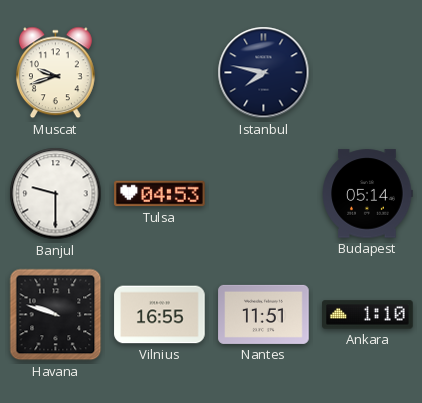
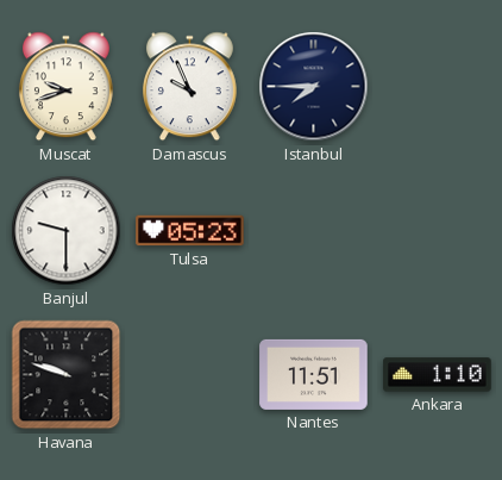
Damascus: none -> 9:56
Istanbul: 7:47 -> 7:45
Tulsa: 04:53 -> 05:23
Budapest: 05:14 -> none
Vilnius: 16:55 -> none
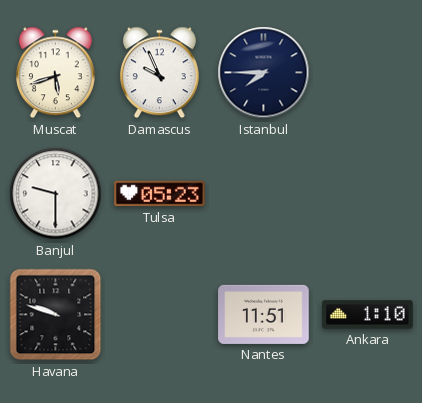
Muscat: 9:42 -> 5:42
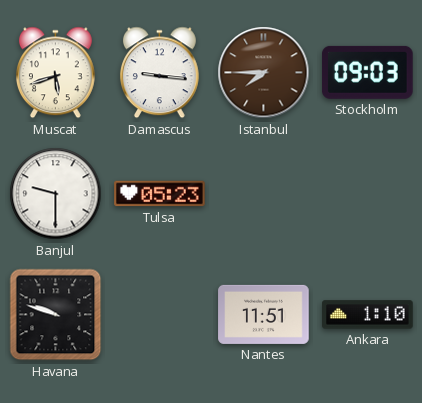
Damascus: 9:56 -> 9:16
Istanbul dial: navy -> brown
Stockholm: none -> 09:03
